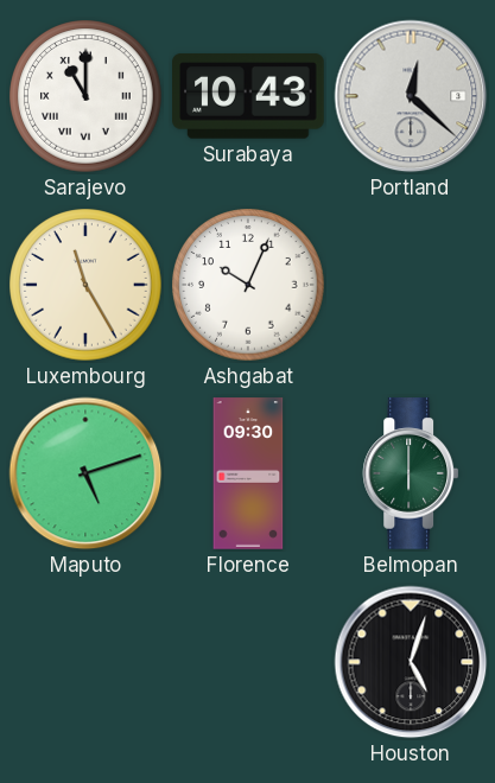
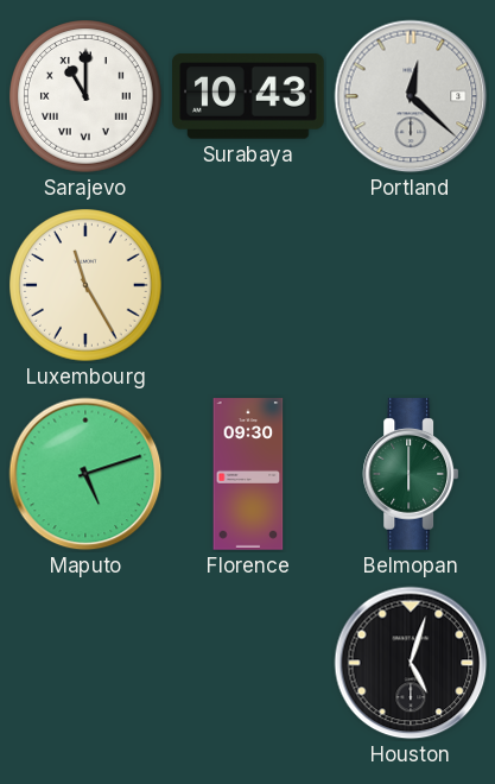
Ashgabat: 10:04 -> none
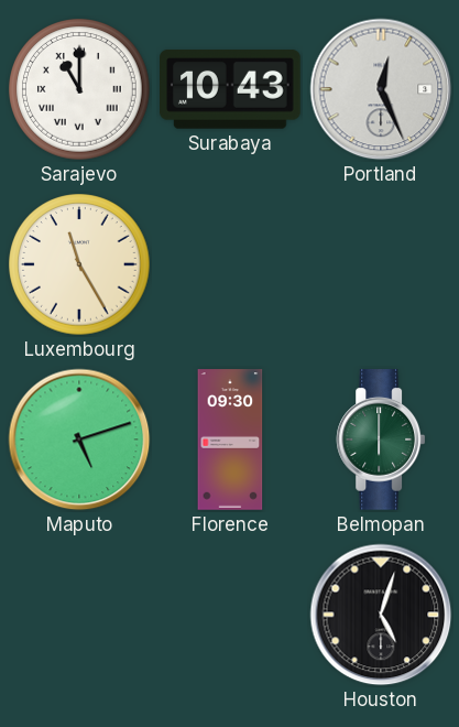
Portland: 12:22 -> 12:26
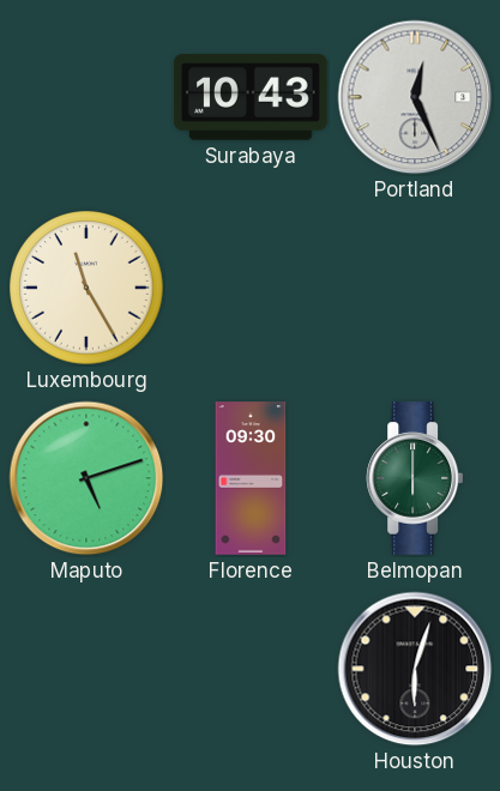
Sarajevo: 11:00 -> none
Houston: 5:03 -> 6:03
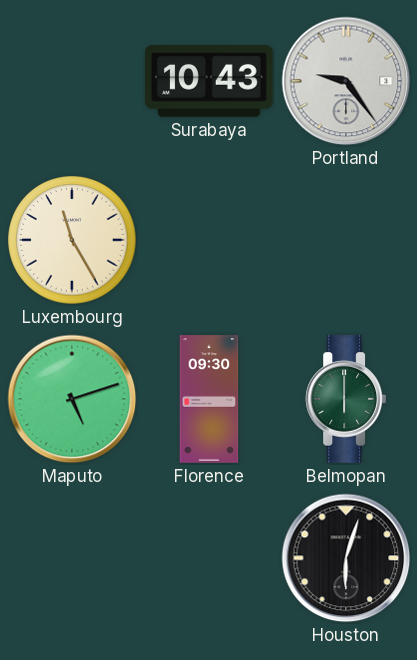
Portland: 12:26 -> 9:24
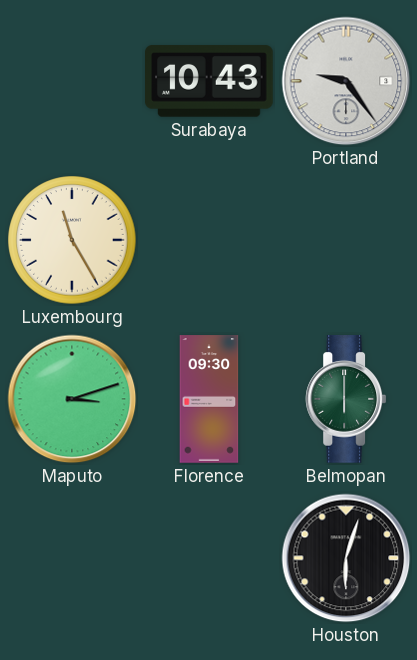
Maputo: 5:12 -> 3:12
